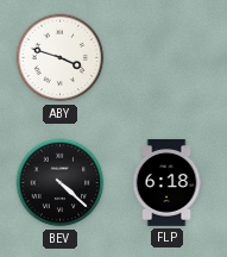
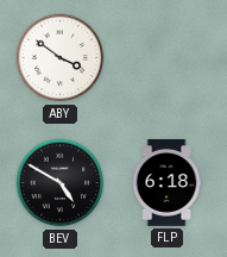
ABY: 3:48 -> 3:51
BEV: 4:22 -> 4:50
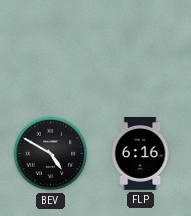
ABY: 3:51 -> none
FLP: 6:18 -> 6:16
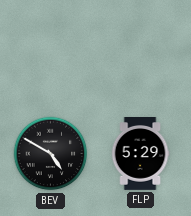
FLP: 6:16 -> 5:29
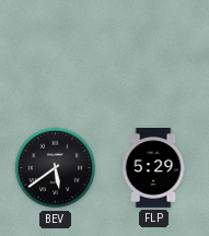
BEV: 4:50 -> 5:39
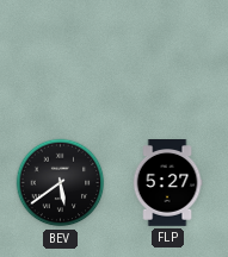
FLP: 5:29 -> 5:27
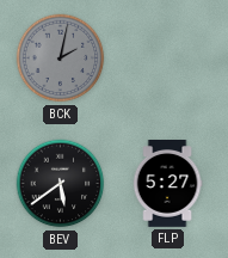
BCK: none -> 2:02
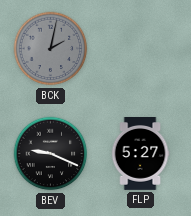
BEV: 5:39 -> 9:19
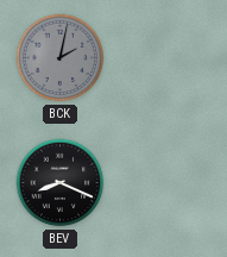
BEV: 9:19 -> 8:19
FLP: 5:27 -> none
